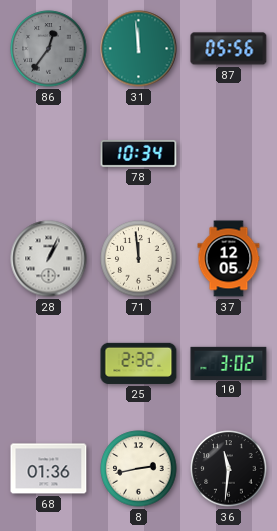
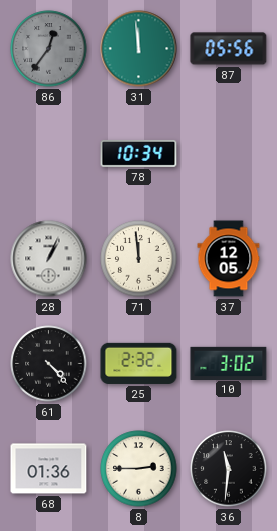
61: none -> 4:23
8: 2:43 -> 2:45
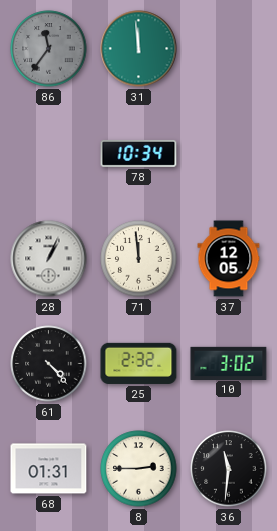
86: 12:36 -> 11:36
87: 05:56 -> none
68: 01:36 -> 01:31
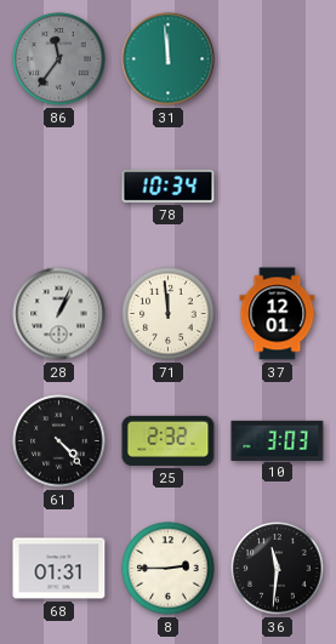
37: 12:05 -> 12:01
10: 3:02 -> 3:03
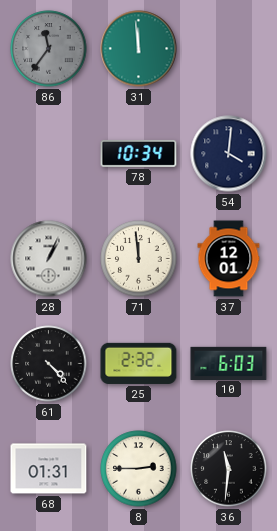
54: none -> 4:01
10: 3:03 -> 6:03
